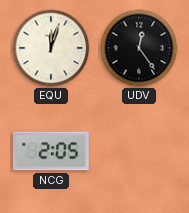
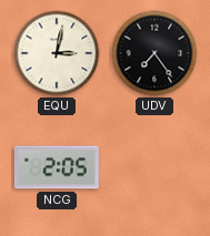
EQU: 12:03 -> 3:02
UDV: 12:24 -> 7:24
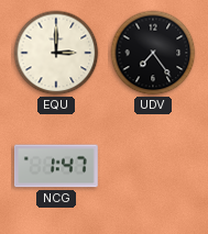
EQU: 3:02 -> 3:00
NCG: 2:05 -> 1:47
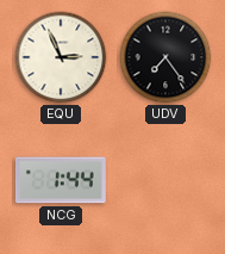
EQU: 3:00 -> 2:56
NCG: 1:47 -> 1:44
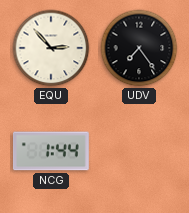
EQU: 2:56 -> 2:53
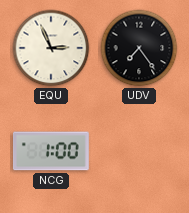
EQU: 2:53 -> 2:56
NCG: 1:44 -> 1:00
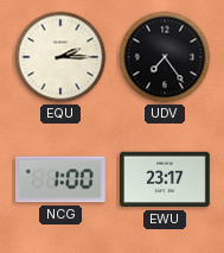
EQU: 2:56 -> 2:15
EWU: none -> 23:17
